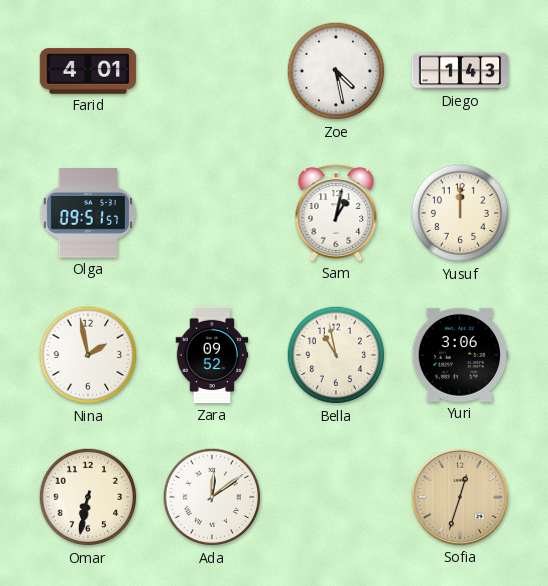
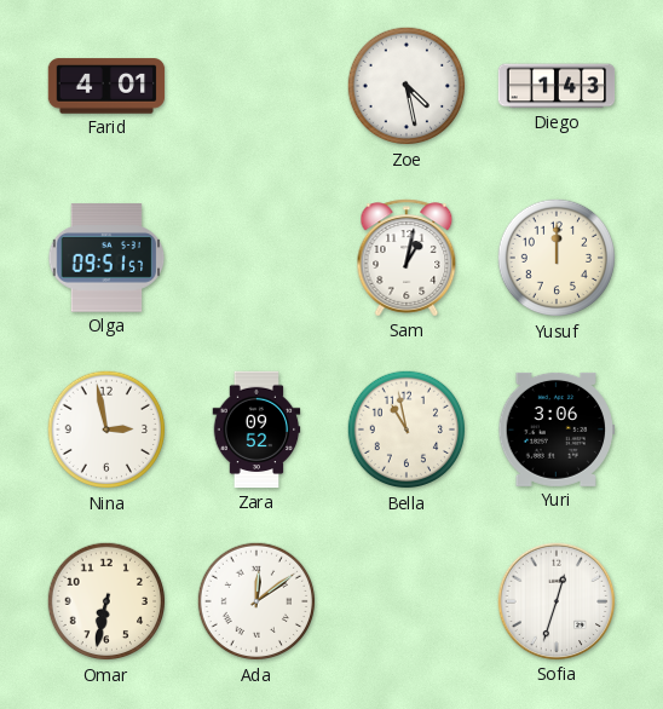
Nina: 1:58 -> 2:58
Sofia dial: champagne -> white
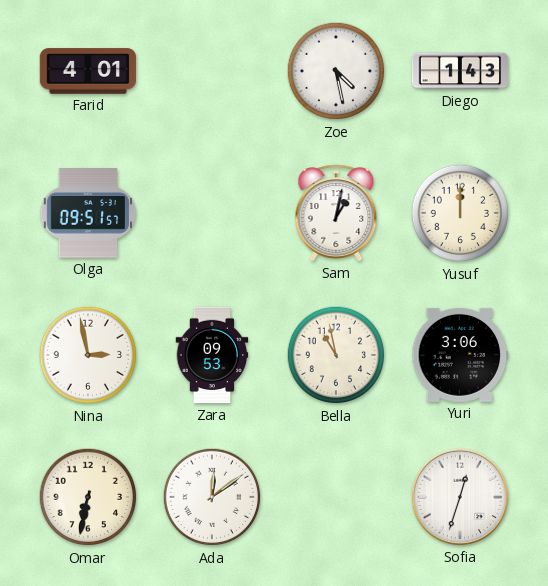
Zara: 09:52 -> 09:53
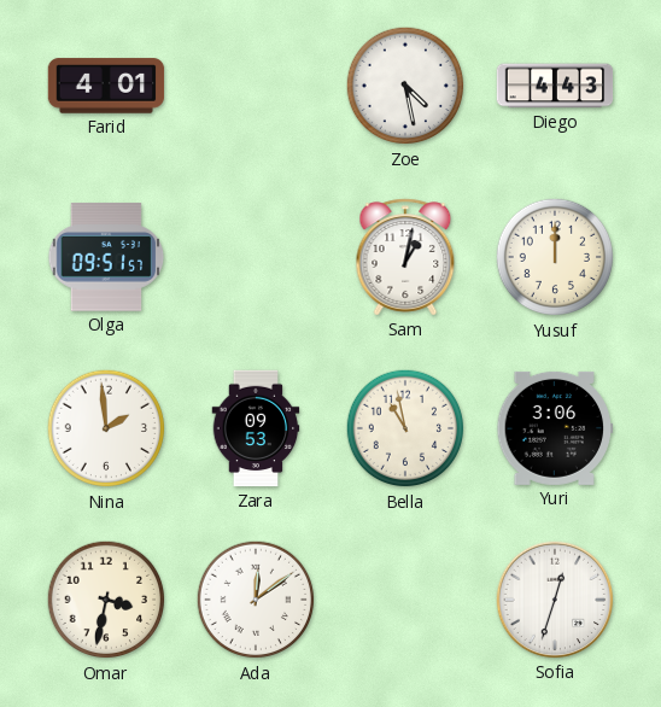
Diego: 1:43 -> 4:43
Nina: 2:58 -> 1:59
Omar: 6:32 -> 3:32
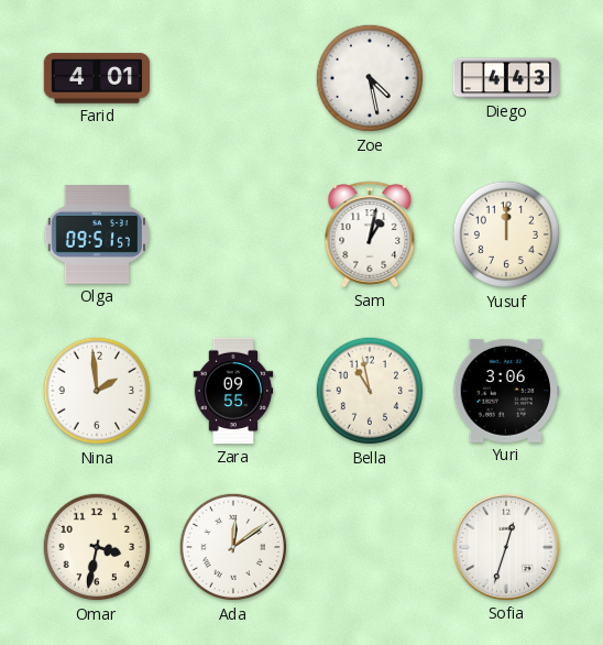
Zara: 09:53 -> 09:55
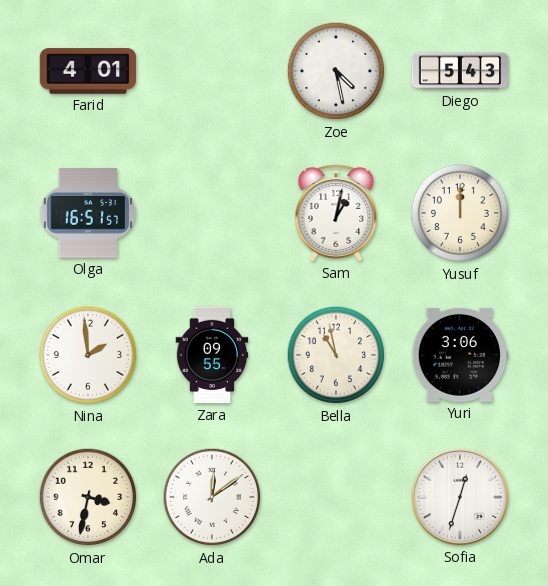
Diego: 4:43 -> 5:43
Olga: 09:51 -> 16:51
